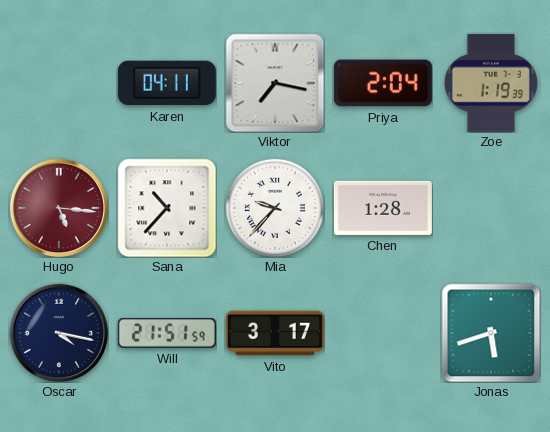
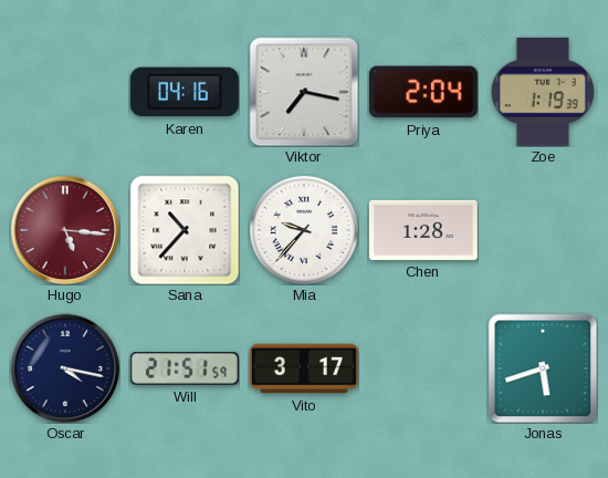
Karen: 04:11 -> 04:16
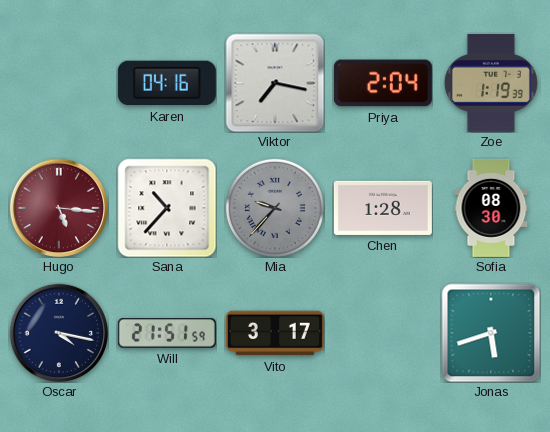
Mia dial: white -> grey
Sofia: none -> 08:30
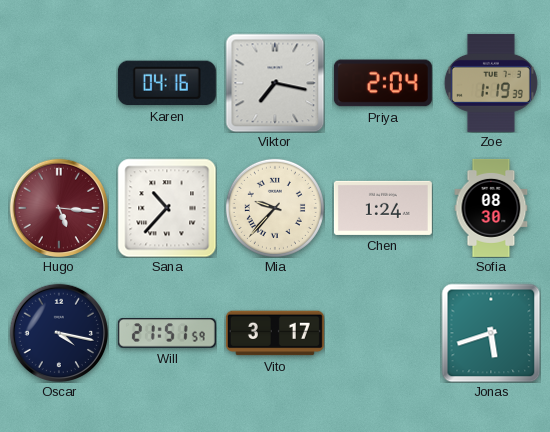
Mia dial: grey -> cream
Chen: 1:28 -> 1:24
